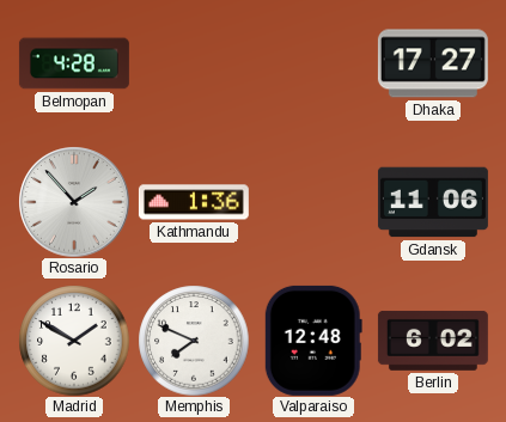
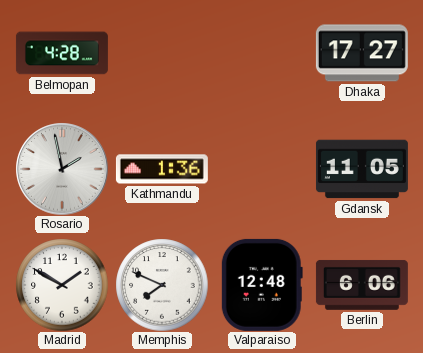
Rosario: 1:53 -> 1:58
Gdansk: 11:06 -> 11:05
Berlin: 6:02 -> 6:06
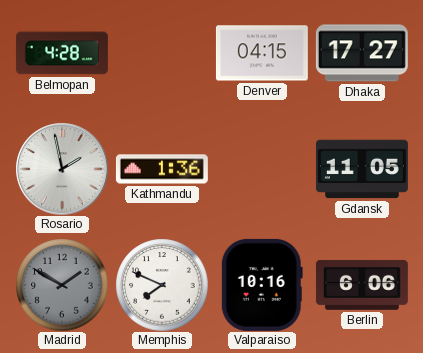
Denver: none -> 04:15
Madrid dial: white -> grey
Valparaiso: 12:48 -> 10:16
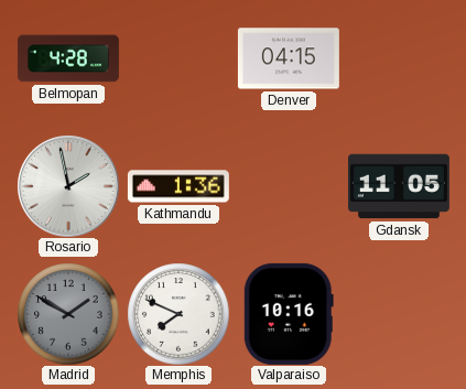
Dhaka: 17:27 -> none
Berlin: 6:06 -> none
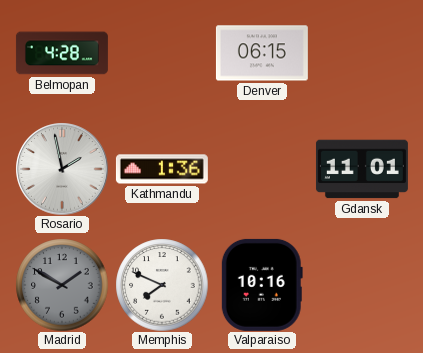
Denver: 04:15 -> 06:15
Gdansk: 11:05 -> 11:01
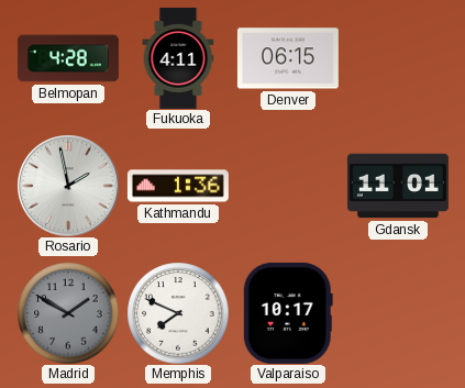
Fukuoka: none -> 4:11
Valparaiso: 10:16 -> 10:17
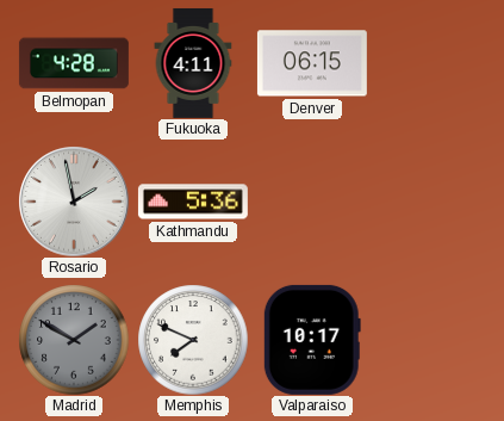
Kathmandu: 1:36 -> 5:36
Gdansk: 11:01 -> none
